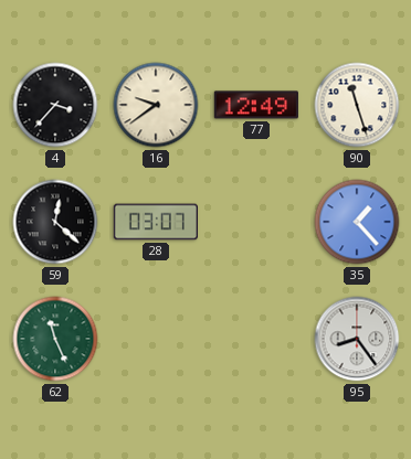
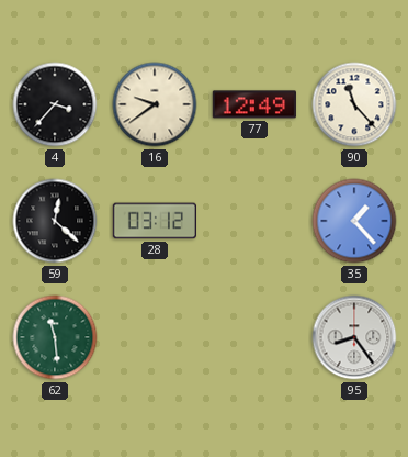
90: 11:27 -> 11:23
28: 03:07 -> 03:12
62: 11:26 -> 11:29
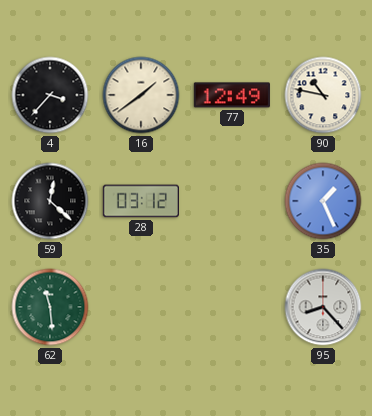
16: 9:39 -> 1:39
90: 11:23 -> 10:47
35: 1:23 -> 1:26
95: 8:24 -> 8:23
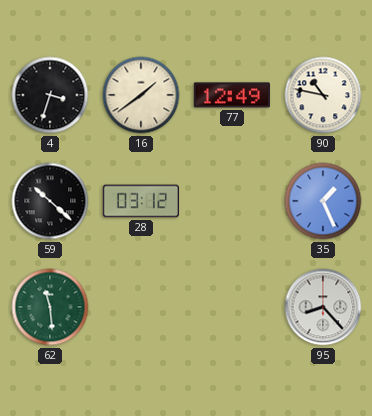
4: 3:37 -> 3:33
59: 12:22 -> 10:22
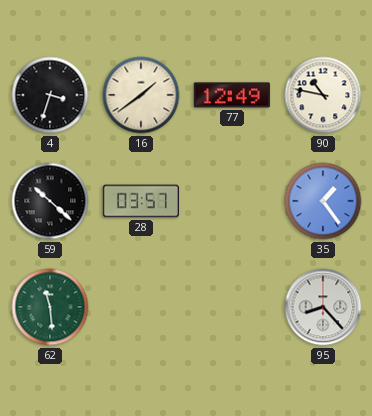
28: 03:12 -> 03:57
35: 1:26 -> 1:24
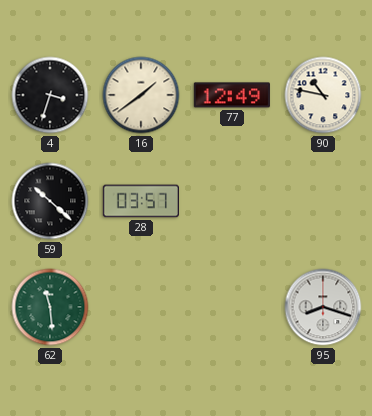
35: 1:24 -> none
95: 8:23 -> 8:18
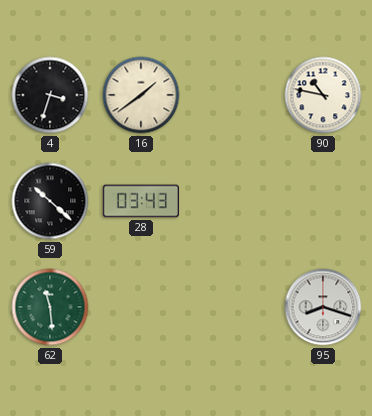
77: 12:49 -> none
28: 03:57 -> 03:43
